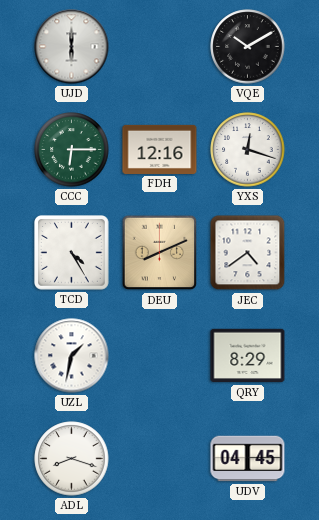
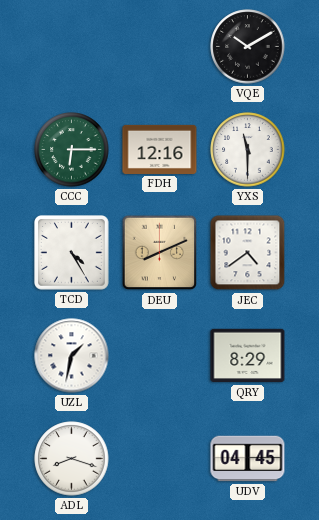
UJD: 6:00 -> none
YXS: 12:18 -> 11:30
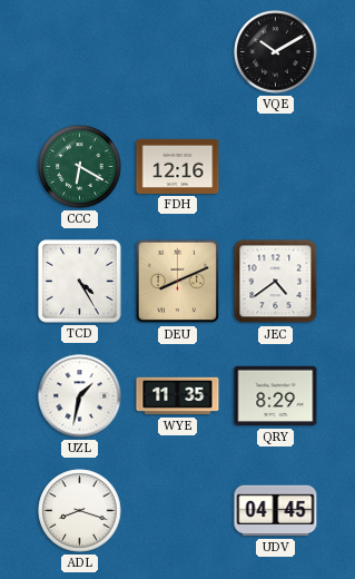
CCC: 6:15 -> 6:20
YXS: 11:30 -> none
WYE: none -> 11:35
